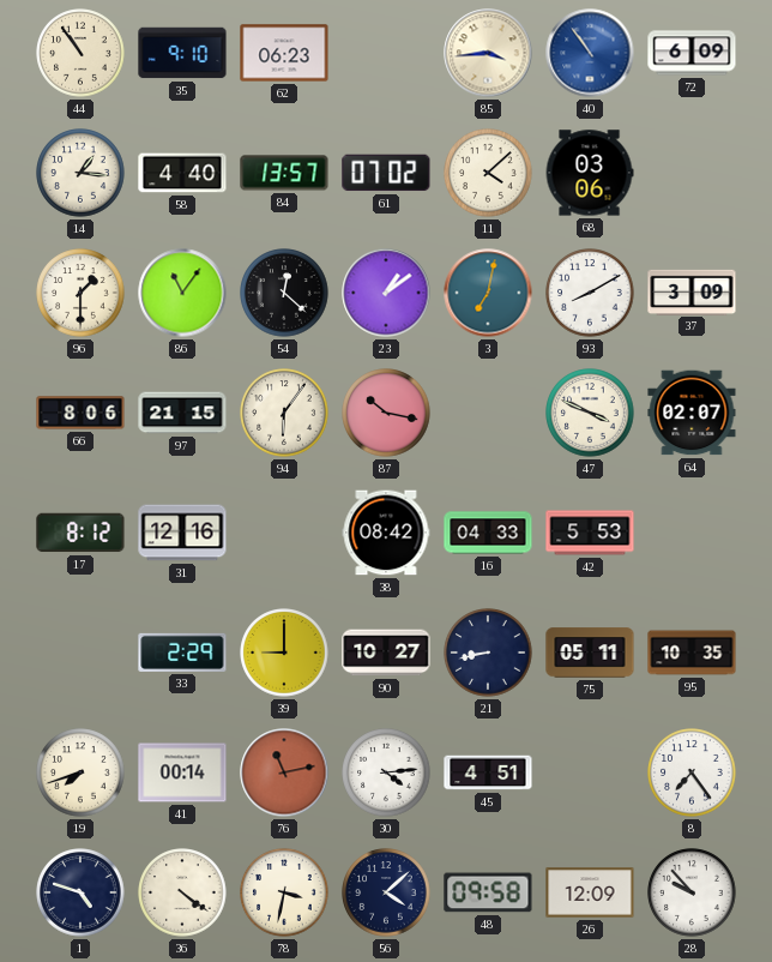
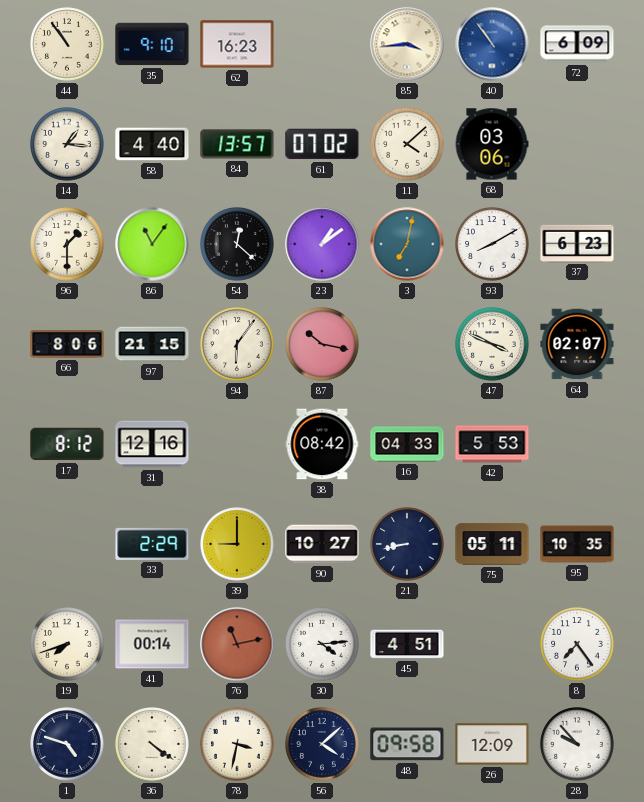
62: 06:23 -> 16:23
37: 3:09 -> 6:23
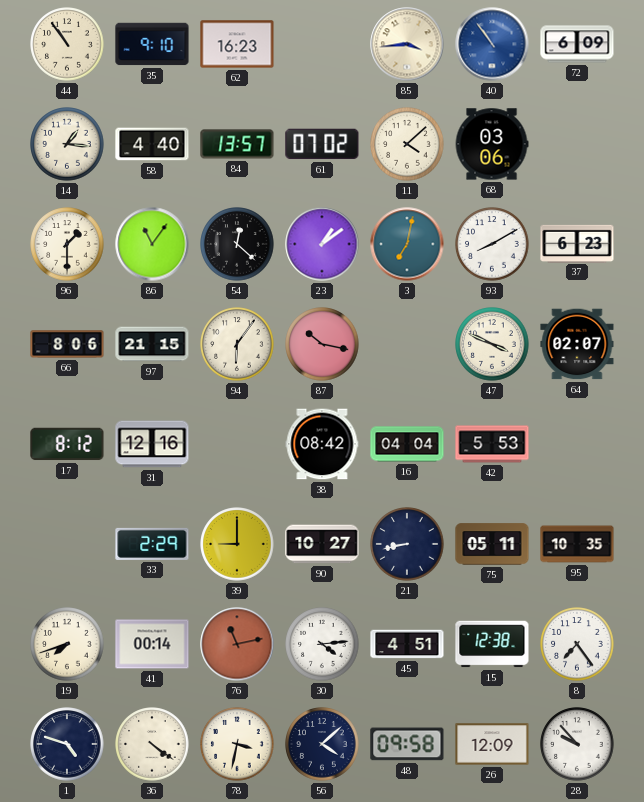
16: 04:33 -> 04:04
15: none -> 12:38
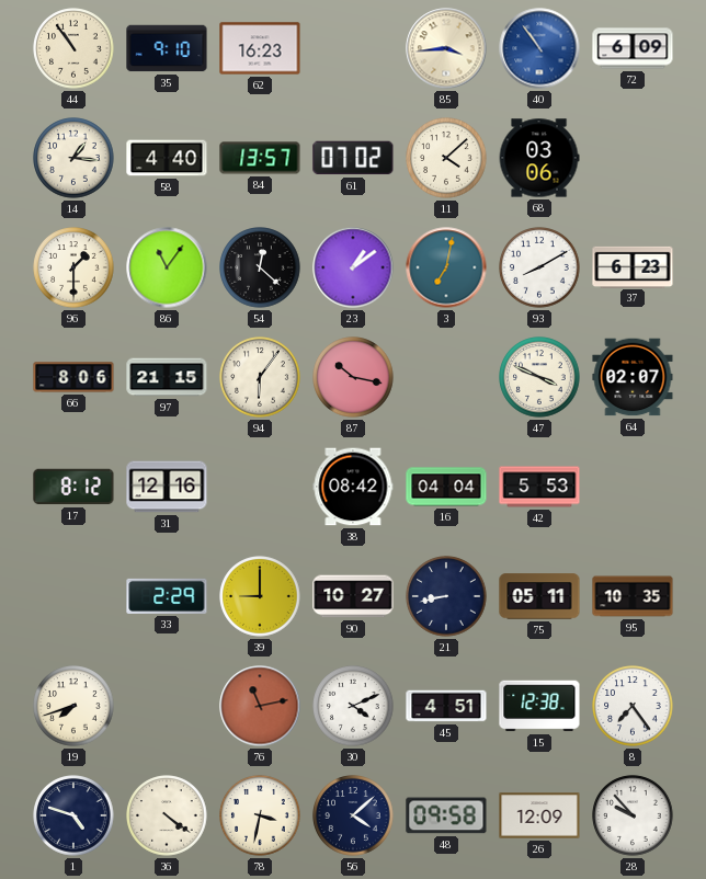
41: 00:14 -> none
30: 4:14 -> 4:11
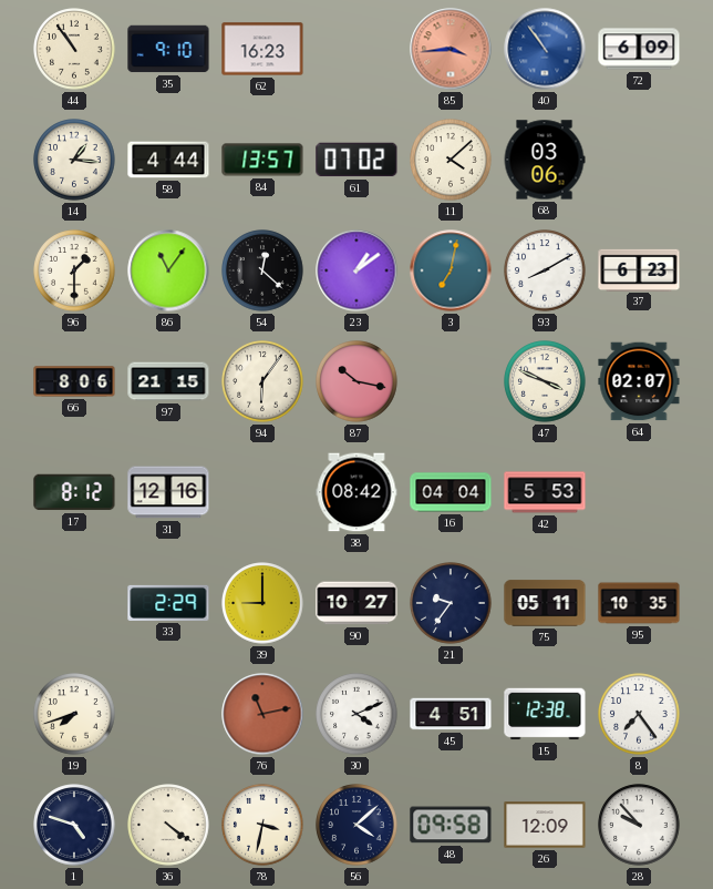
85 dial: cream -> salmon
58: 4:40 -> 4:44
21: 8:43 -> 9:36
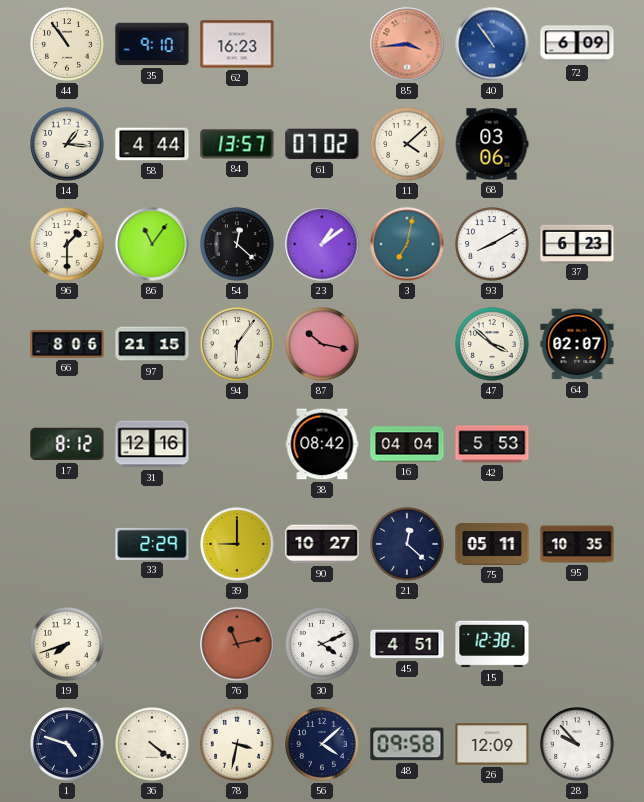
47: 3:49 -> 3:52
21: 9:36 -> 12:22
8: 7:24 -> none
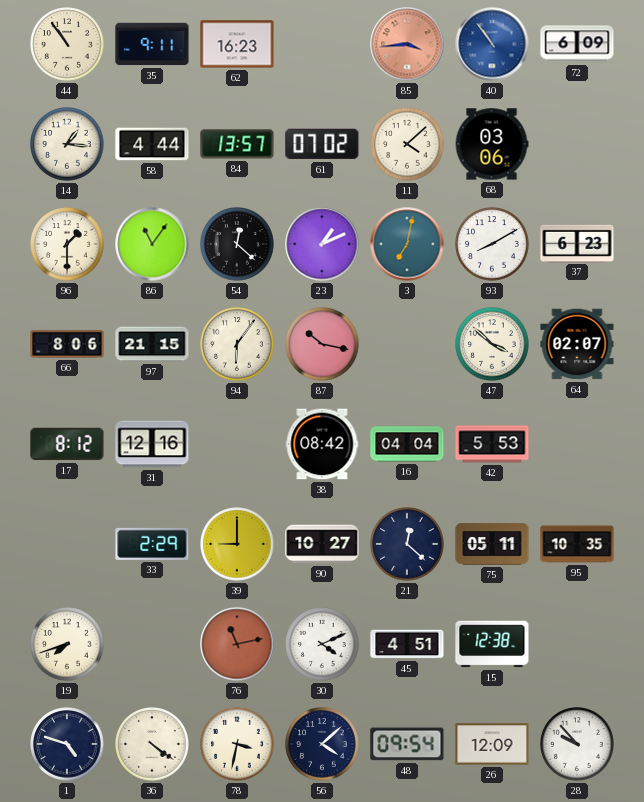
35: 9:10 -> 9:11
23: 1:09 -> 1:11
48: 09:58 -> 09:54
